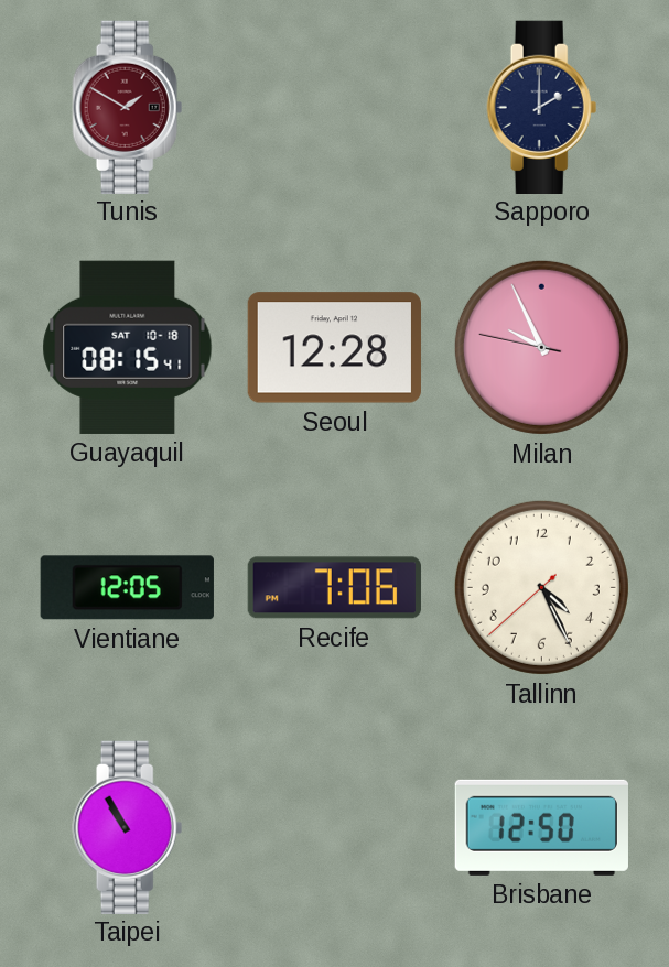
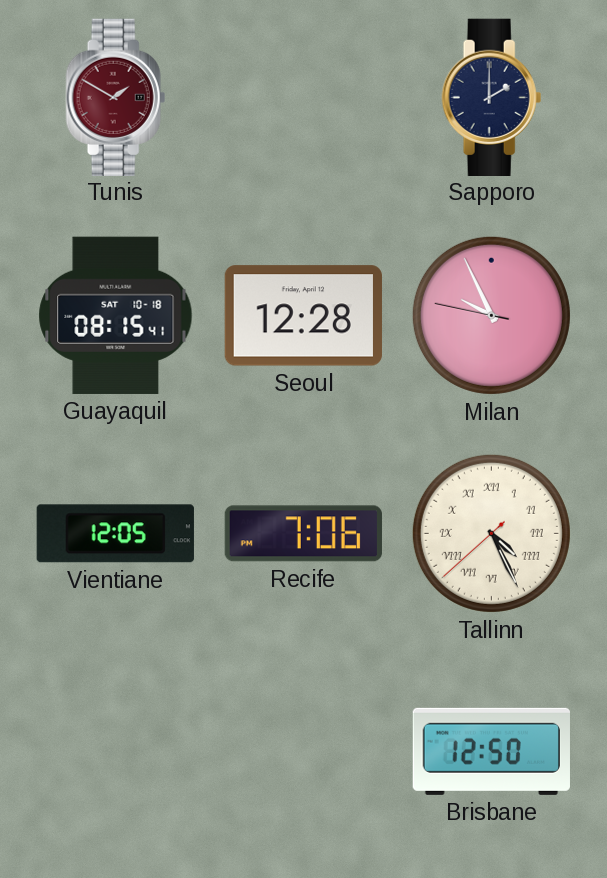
Tallinn numerals: Arabic -> Roman
Taipei: 10:55 -> none
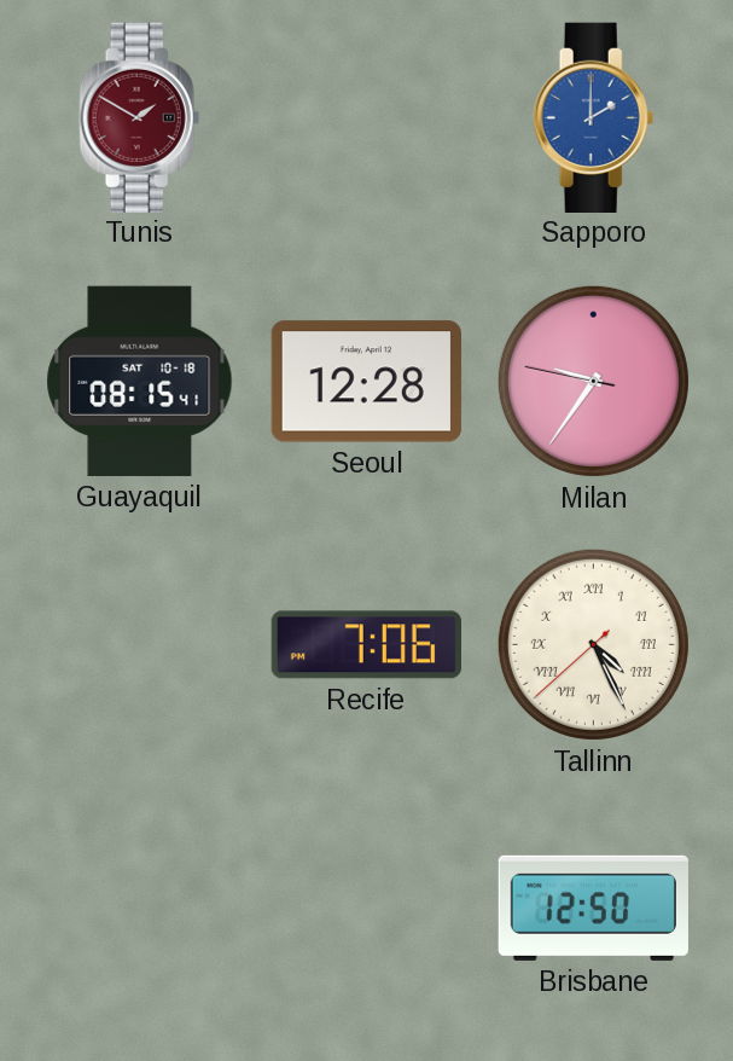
Sapporo dial: navy -> blue
Milan: 9:55 -> 9:35
Vientiane: 12:05 -> none
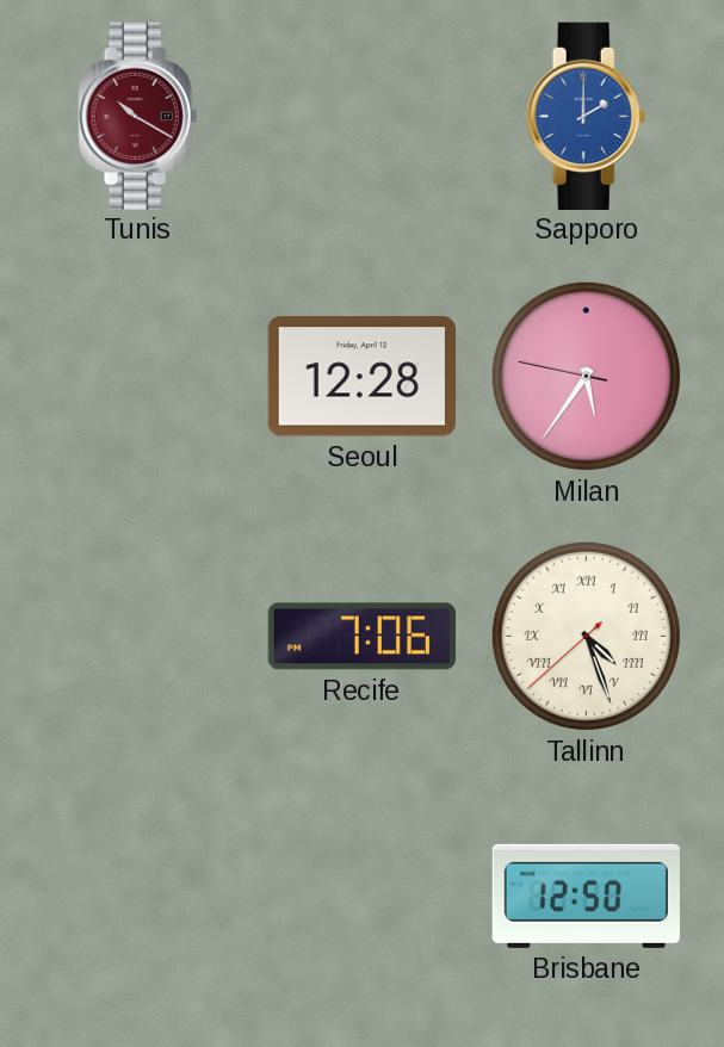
Tunis: 1:50 -> 10:20
Guayaquil: 08:15 -> none
Milan: 9:35 -> 5:35
Tallinn: 4:25 -> 4:26
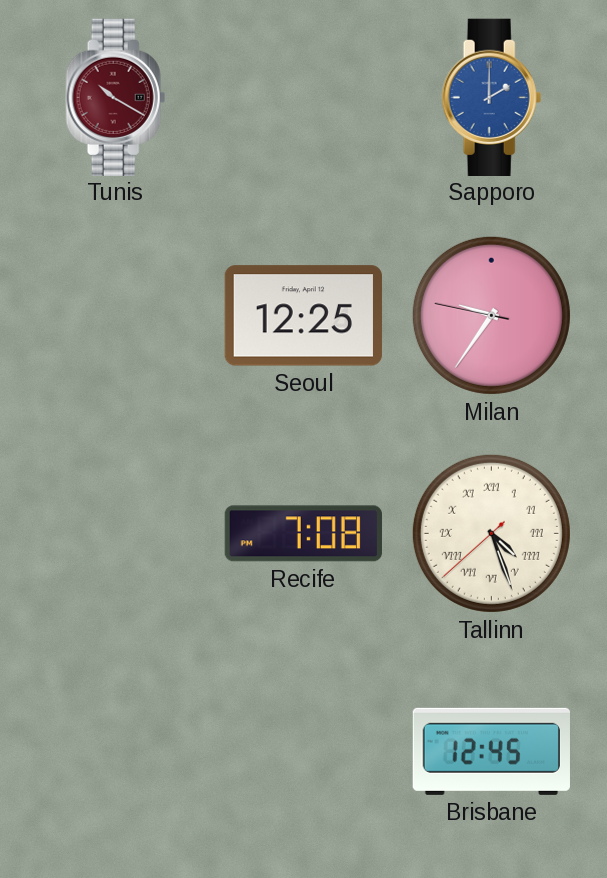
Seoul: 12:28 -> 12:25
Milan: 5:35 -> 9:35
Recife: 7:06 -> 7:08
Brisbane: 12:50 -> 12:45
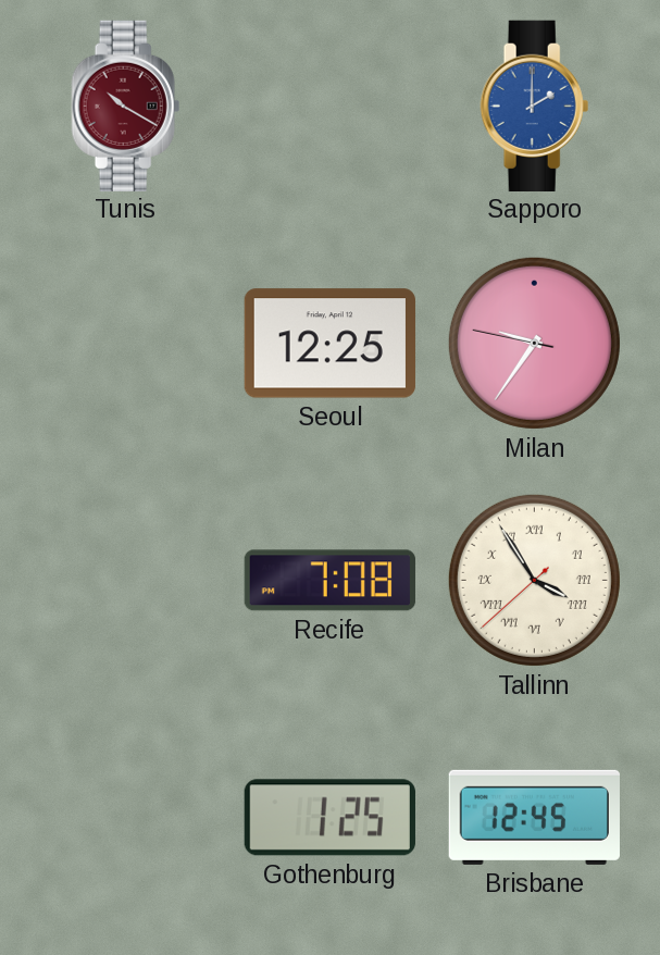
Tallinn: 4:26 -> 3:54
Gothenburg: none -> 1:25
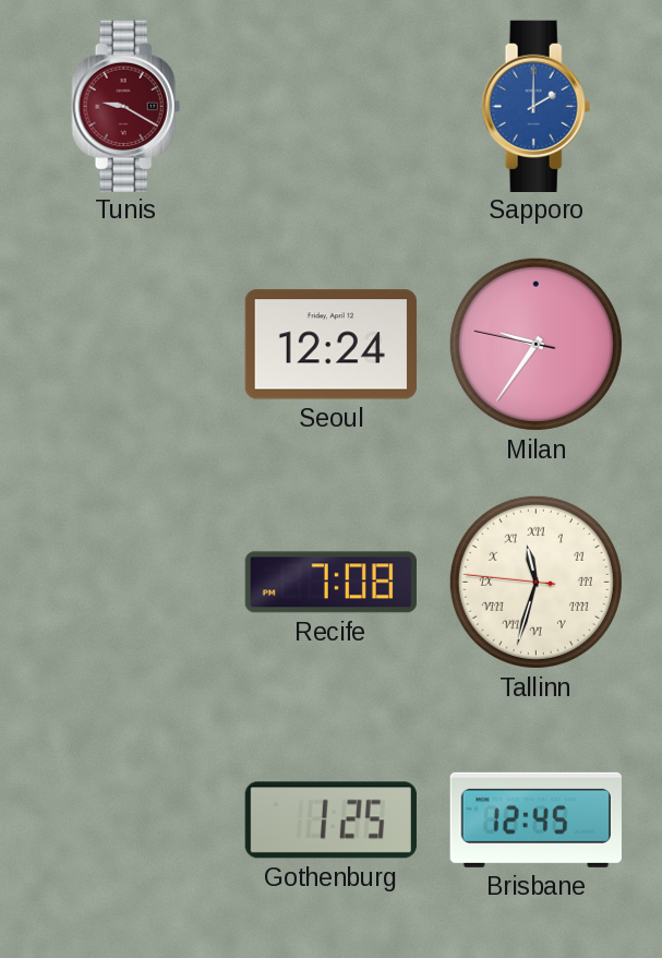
Tunis: 10:20 -> 9:20
Seoul: 12:25 -> 12:24
Tallinn: 3:54 -> 11:32
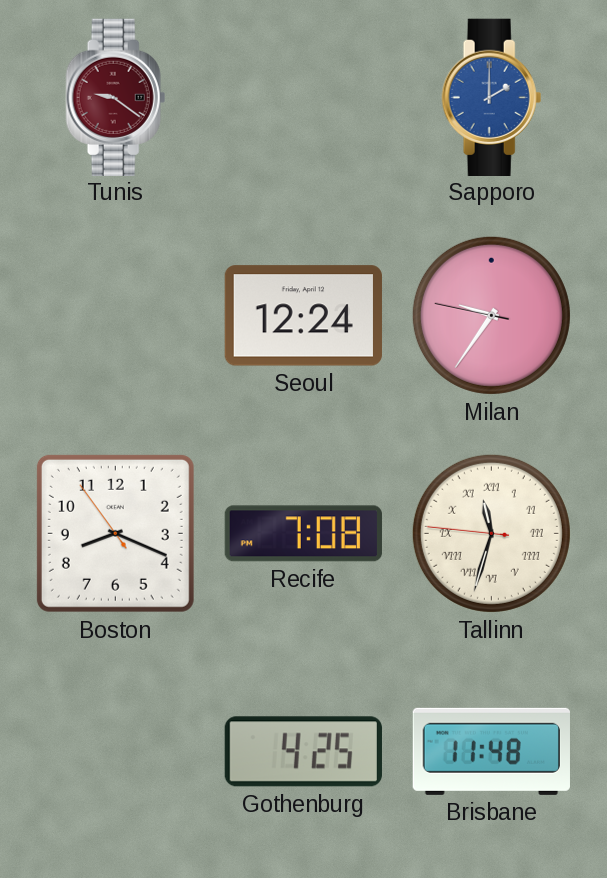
Tunis: 9:20 -> 9:21
Boston: none -> 8:18
Gothenburg: 1:25 -> 4:25
Brisbane: 12:45 -> 11:48
